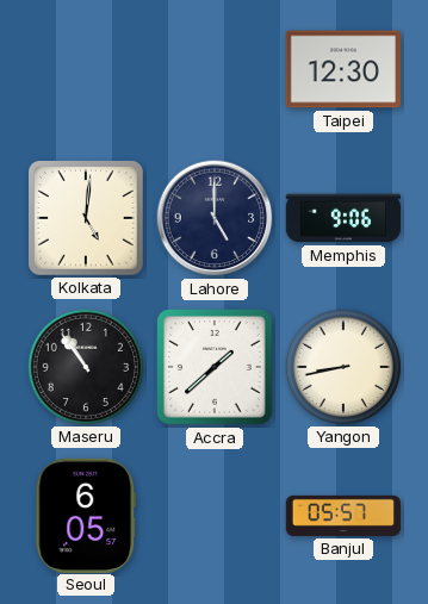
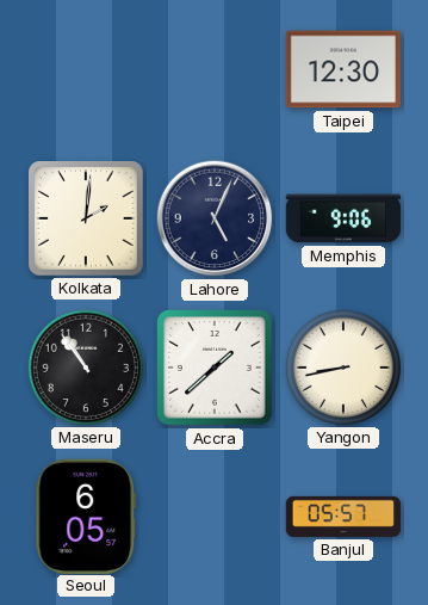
Kolkata: 5:01 -> 2:01
Lahore: 5:00 -> 5:04
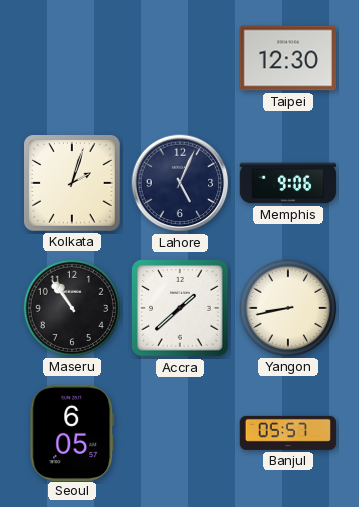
Kolkata: 2:01 -> 2:03
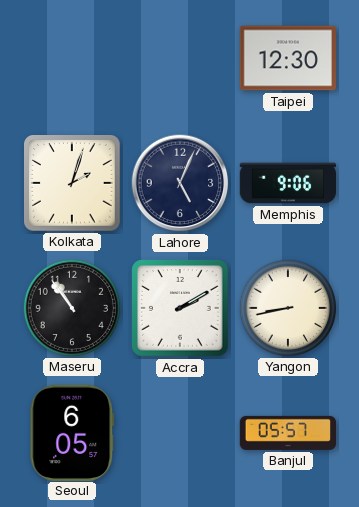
Accra: 1:38 -> 2:10
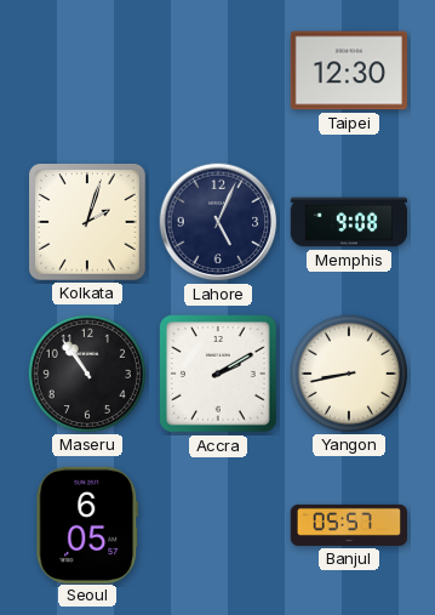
Memphis: 9:06 -> 9:08
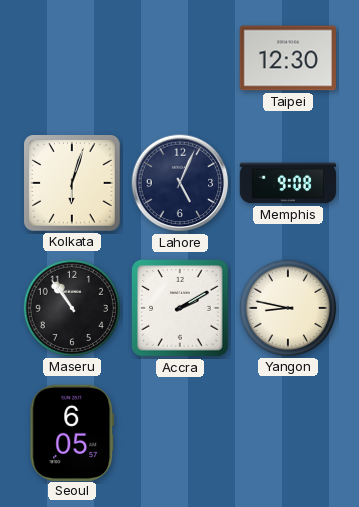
Kolkata: 2:03 -> 6:03
Yangon: 8:43 -> 8:47
Banjul: 05:57 -> none
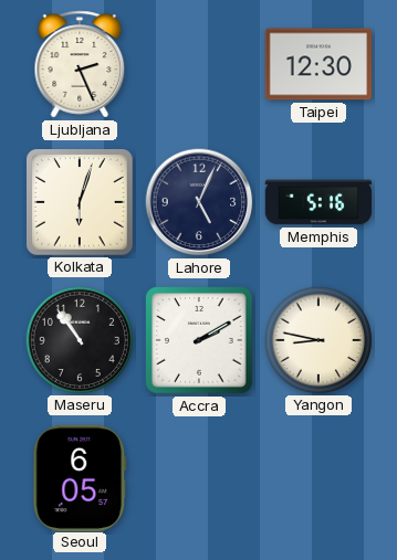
Ljubljana: none -> 2:26
Memphis: 9:08 -> 5:16
